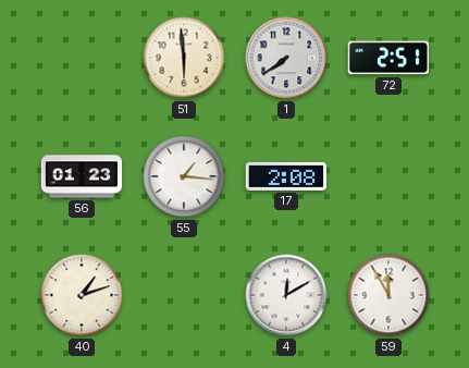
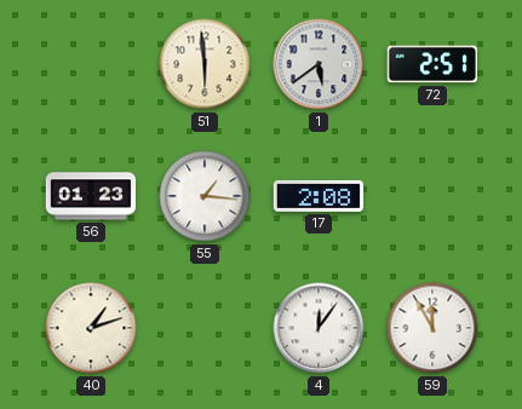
1: 7:39 -> 5:39
4: 12:10 -> 12:06
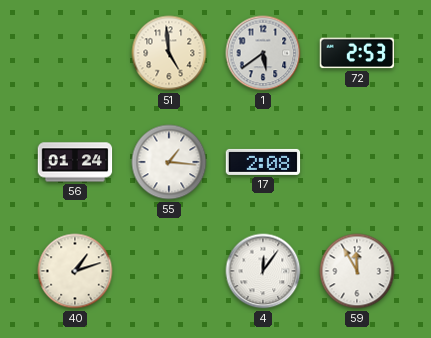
51: 5:59 -> 4:59
72: 2:51 -> 2:53
56: 01:23 -> 01:24
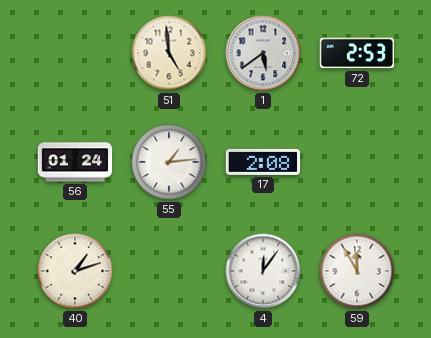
55: 1:16 -> 1:14
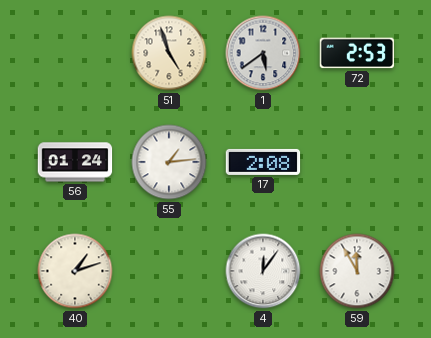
51: 4:59 -> 4:57
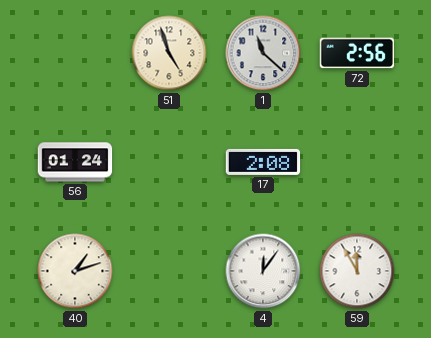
1: 5:39 -> 11:22
72: 2:53 -> 2:56
55: 1:14 -> none
